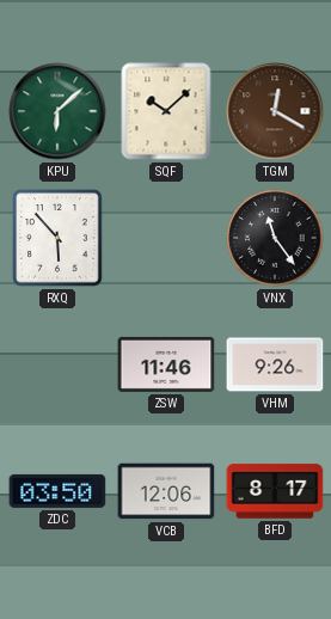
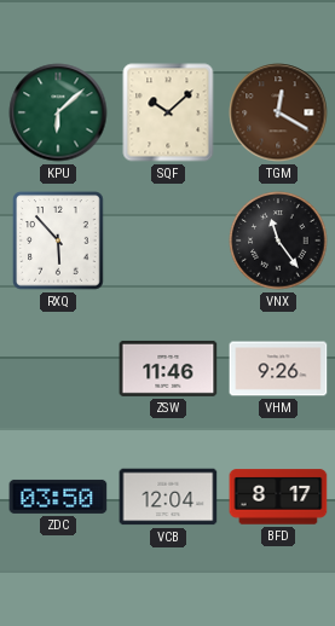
VCB: 12:06 -> 12:04
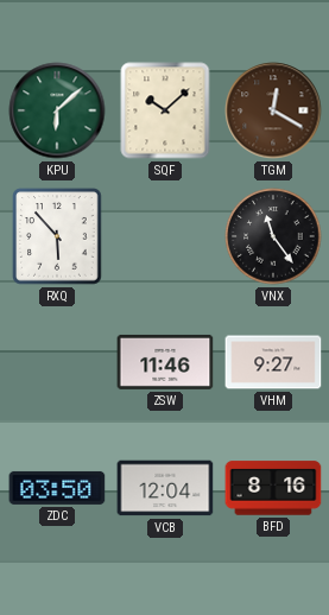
VHM: 9:26 -> 9:27
BFD: 8:17 -> 8:16
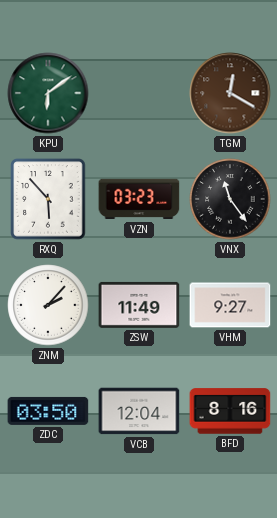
KPU: 6:08 -> 6:09
SQF: 10:08 -> none
VZN: none -> 03:23
ZNM: none -> 2:07
ZSW: 11:46 -> 11:49
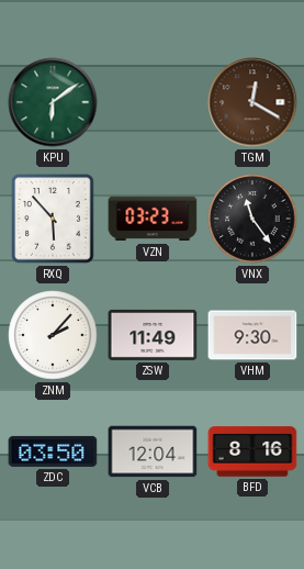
VHM: 9:27 -> 9:30
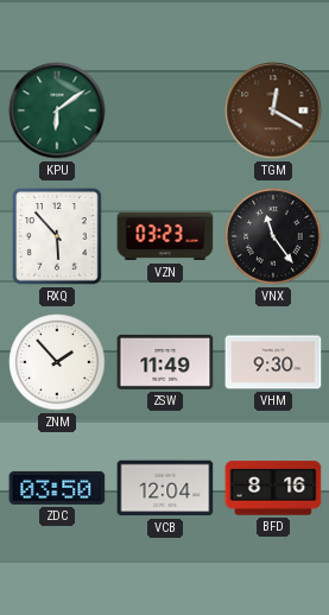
ZNM: 2:07 -> 1:53
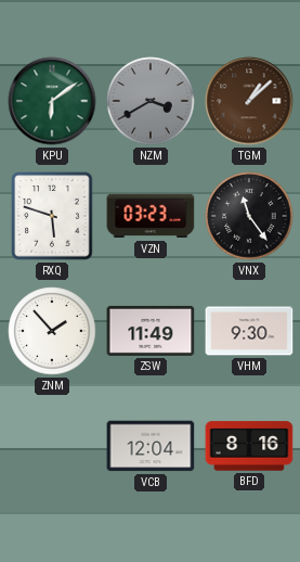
NZM: none -> 3:40
TGM: 12:20 -> 1:08
RXQ: 5:53 -> 5:48
ZDC: 03:50 -> none
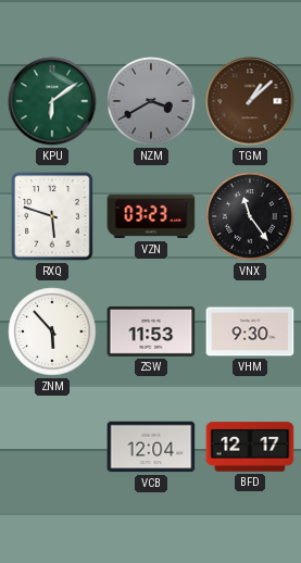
ZNM: 1:53 -> 5:53
ZSW: 11:49 -> 11:53
BFD: 8:16 -> 12:17
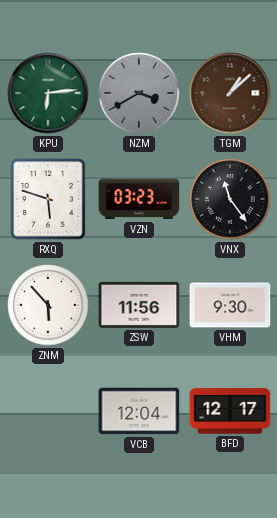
KPU: 6:09 -> 6:14
ZSW: 11:53 -> 11:56
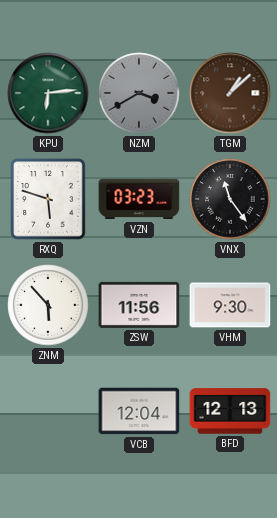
BFD: 12:17 -> 12:13
